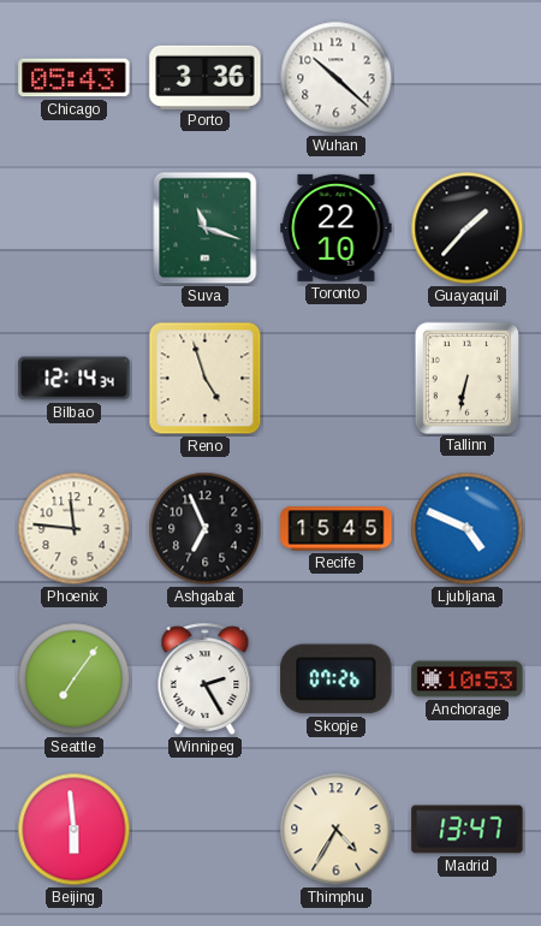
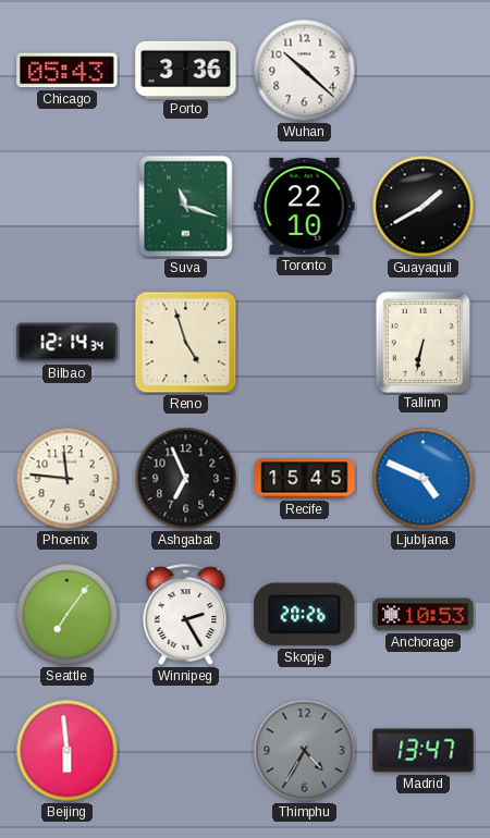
Guayaquil: 1:37 -> 1:40
Skopje: 07:26 -> 20:26
Thimphu dial: cream -> grey
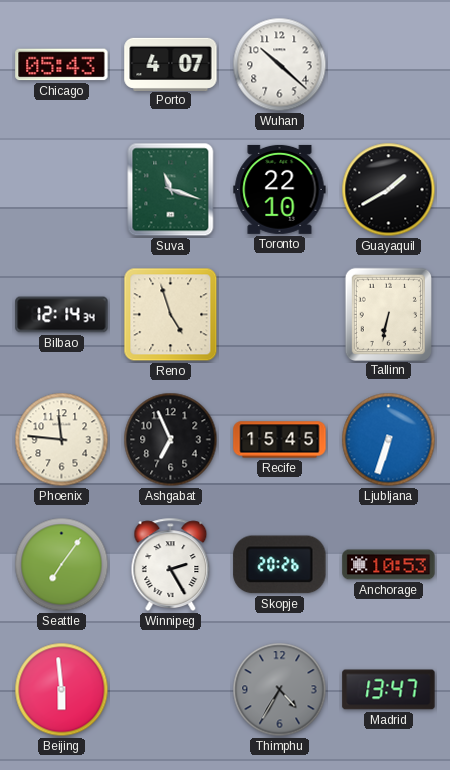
Porto: 3:36 -> 4:07
Ljubljana: 4:49 -> 6:33
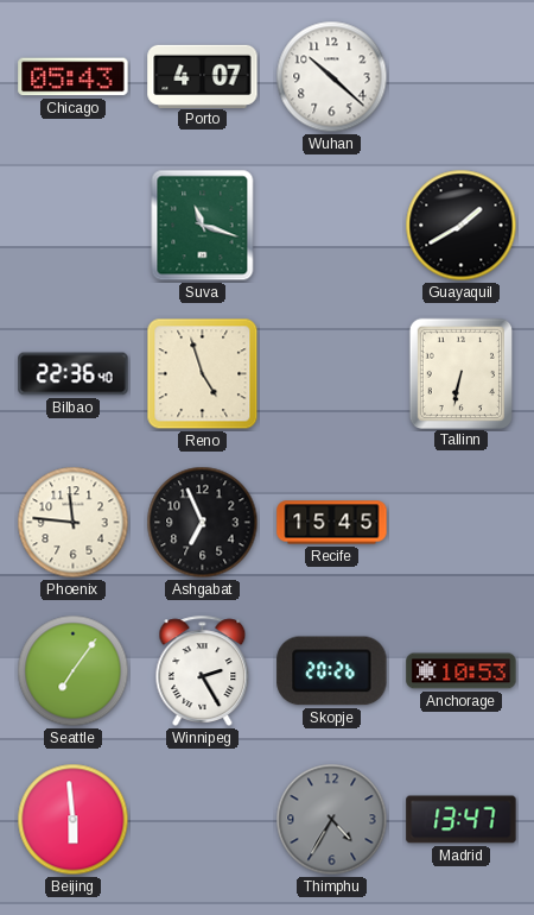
Toronto: 22:10 -> none
Bilbao: 12:14 -> 22:36
Ljubljana: 6:33 -> none
